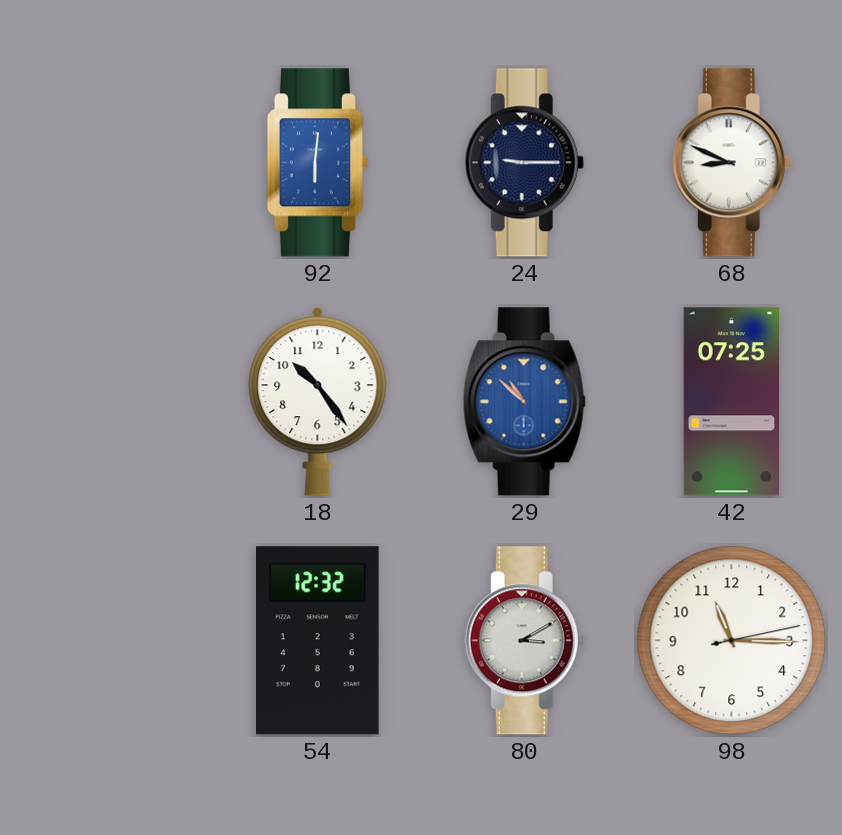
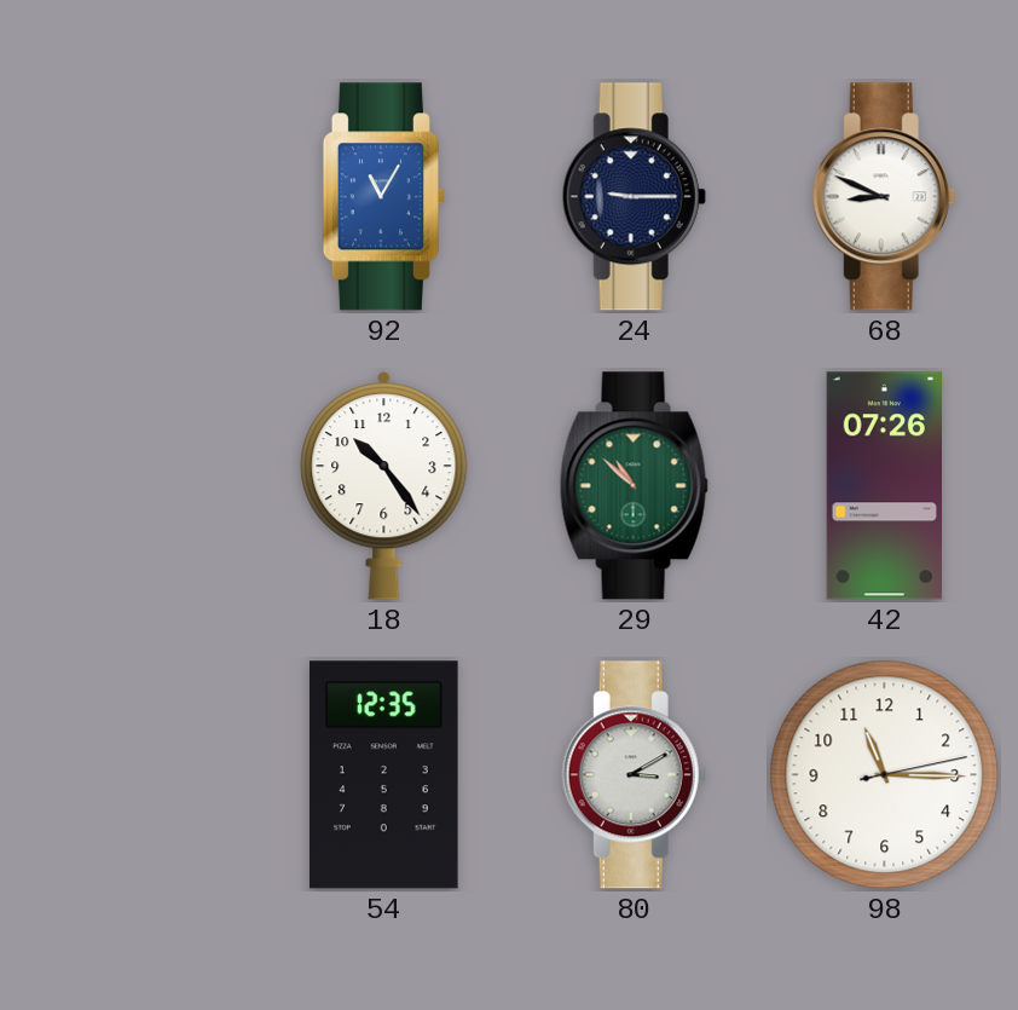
92: 6:01 -> 11:05
29 dial: blue -> green
42: 07:25 -> 07:26
54: 12:32 -> 12:35
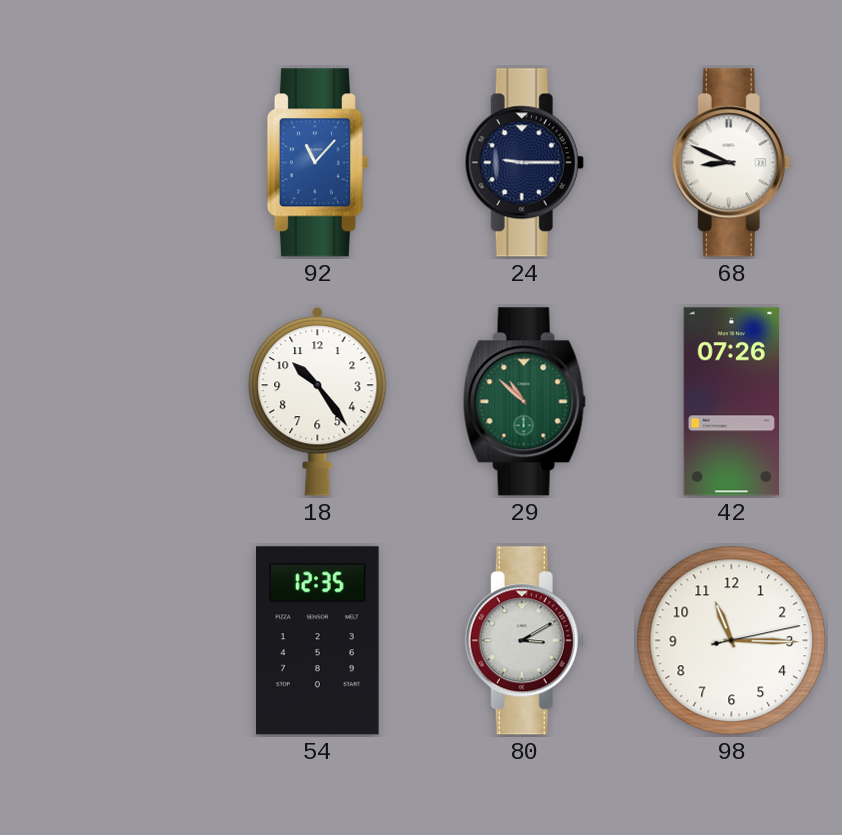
92: 11:05 -> 11:07
